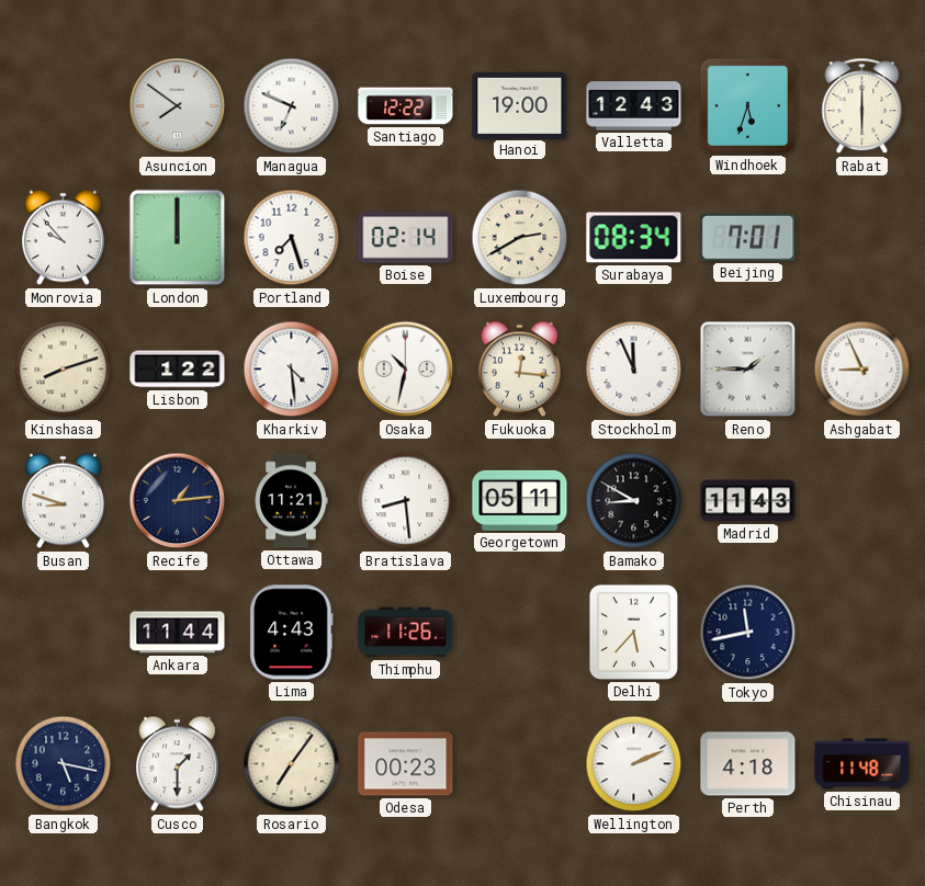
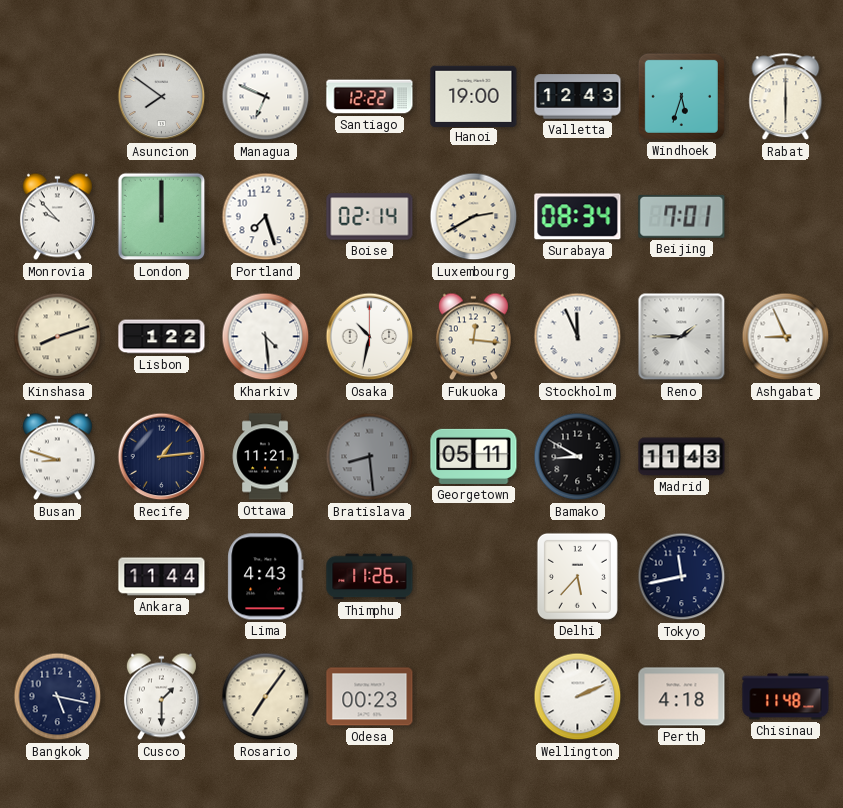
Bratislava dial: white -> grey
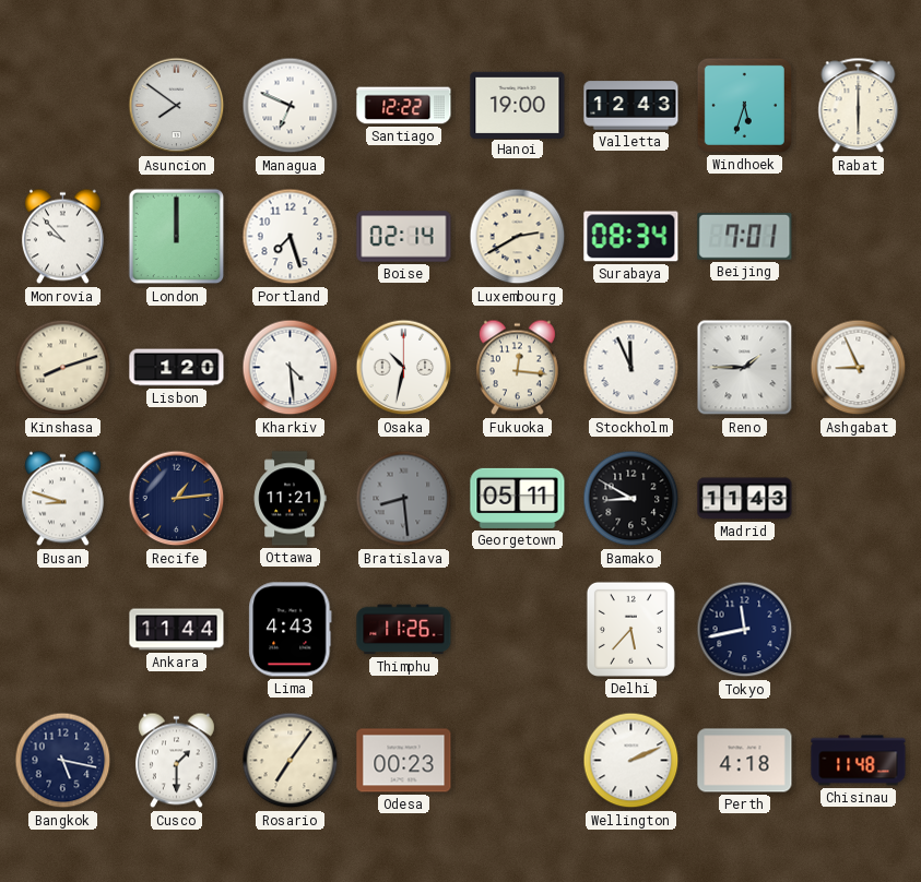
Lisbon: 1:22 -> 1:20
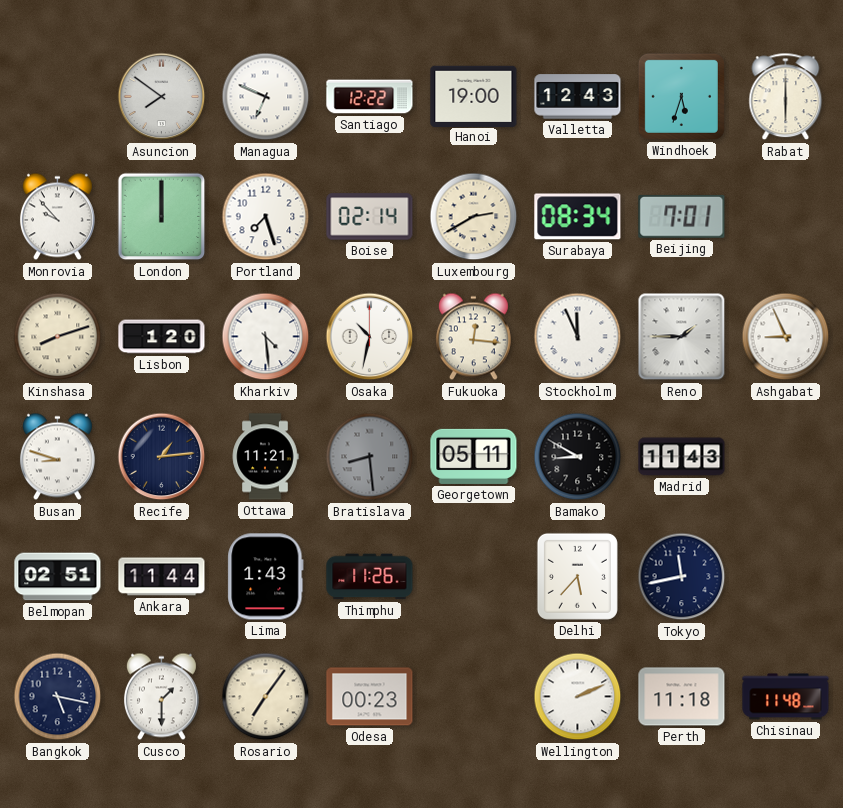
Belmopan: none -> 02:51
Lima: 4:43 -> 1:43
Perth: 4:18 -> 11:18
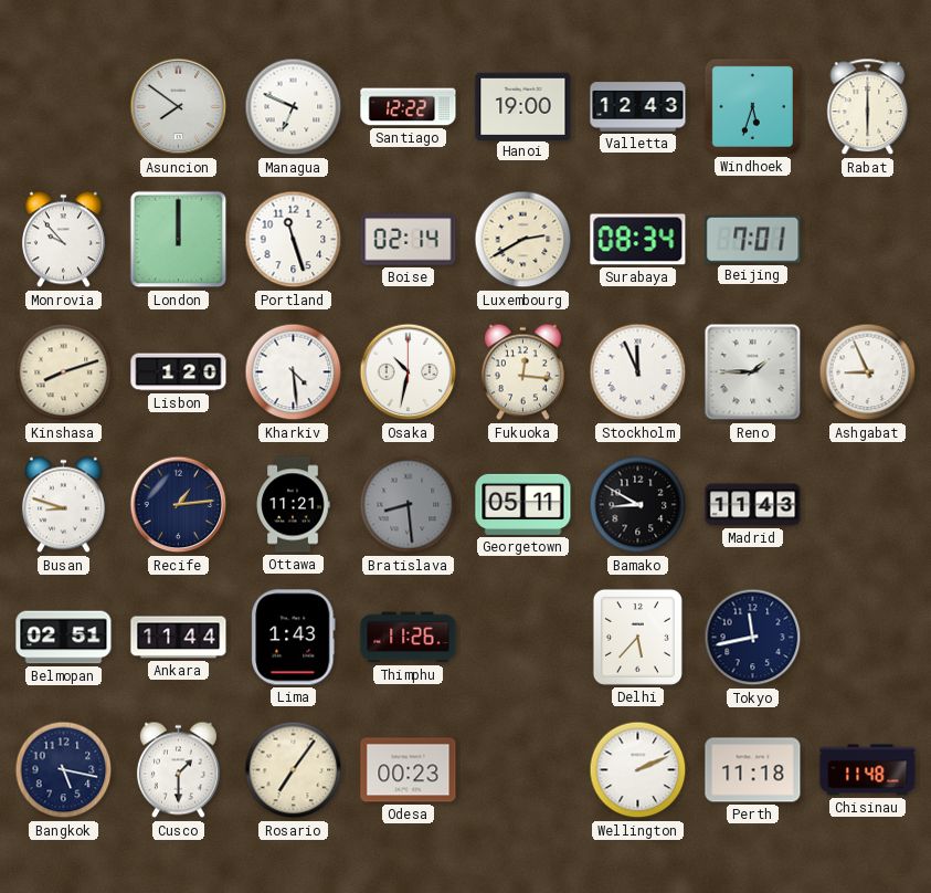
Portland: 7:27 -> 11:27
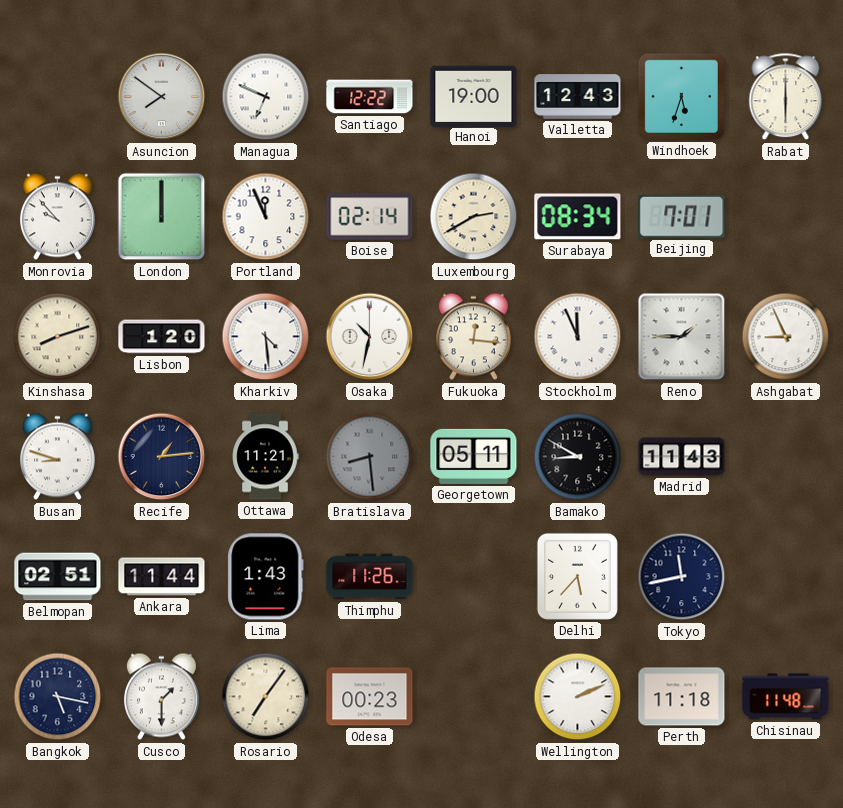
Portland: 11:27 -> 11:56
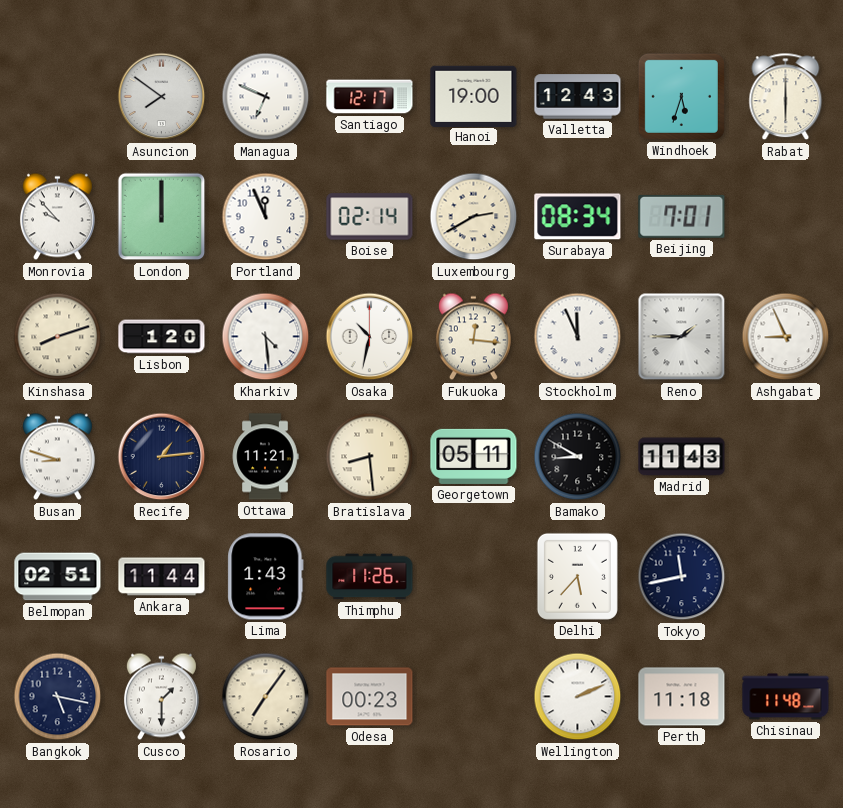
Santiago: 12:22 -> 12:17
Bratislava dial: grey -> cream
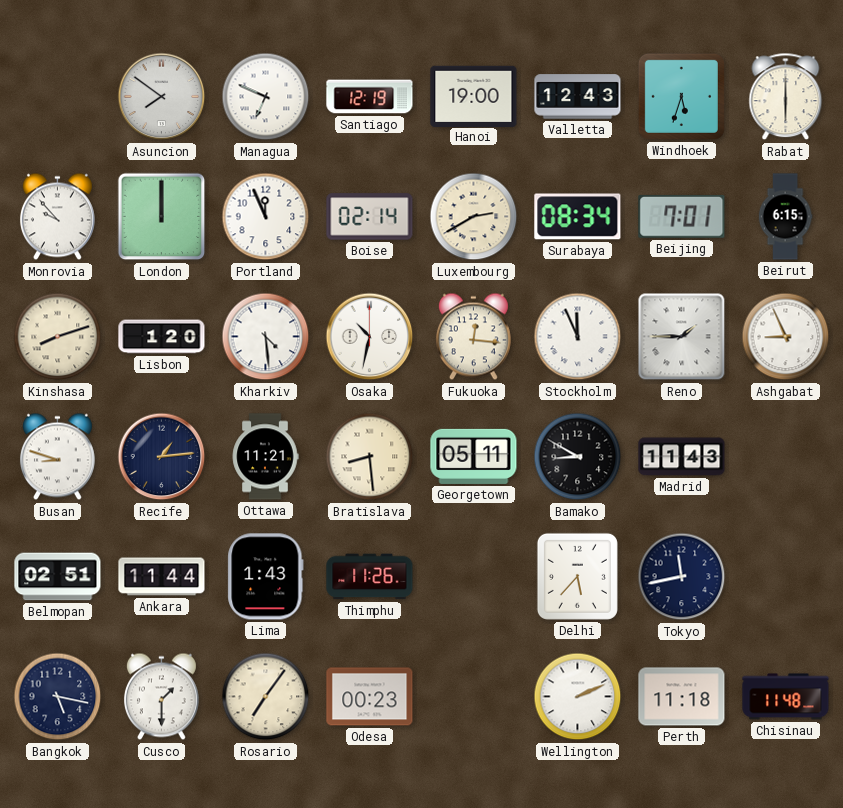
Santiago: 12:17 -> 12:19
Beirut: none -> 6:15
